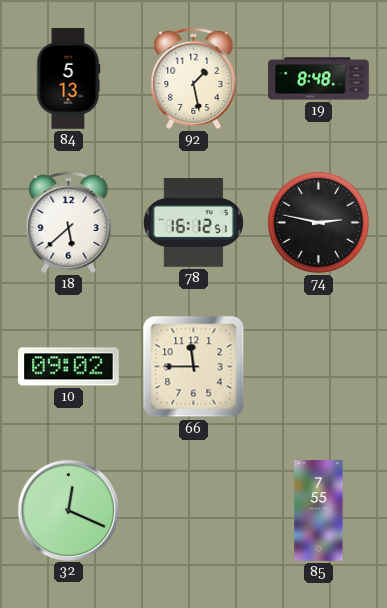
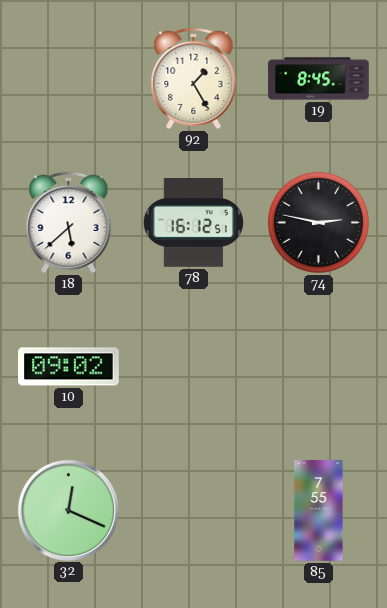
84: 5:13 -> none
92: 1:28 -> 1:25
19: 8:48 -> 8:45
66: 11:45 -> none
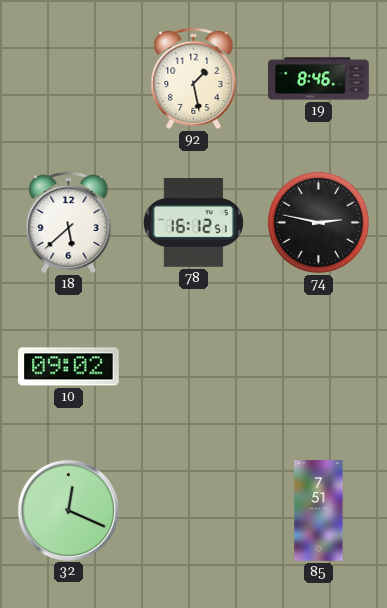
92: 1:25 -> 1:28
19: 8:45 -> 8:46
85: 7:55 -> 7:51
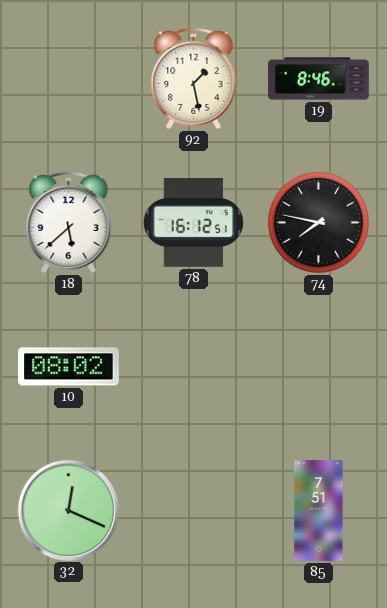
74: 2:47 -> 7:47
10: 09:02 -> 08:02
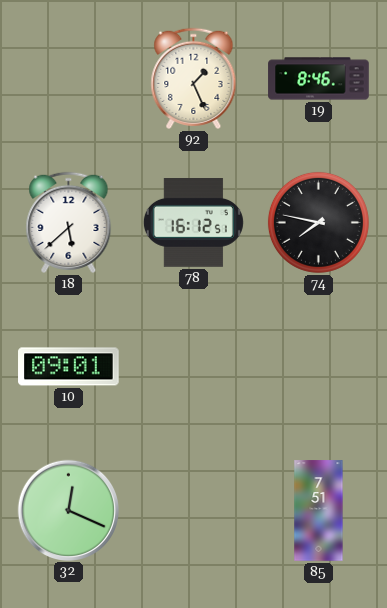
92: 1:28 -> 1:26
10: 08:02 -> 09:01
